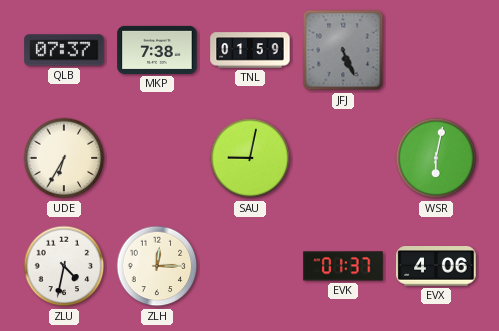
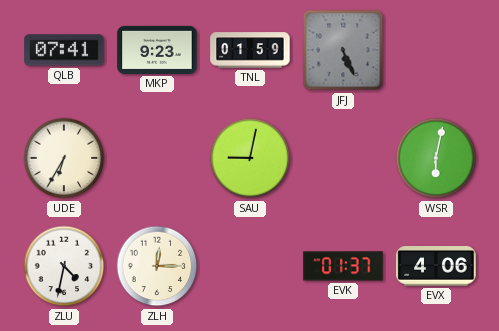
QLB: 07:37 -> 07:41
MKP: 7:38 -> 9:23
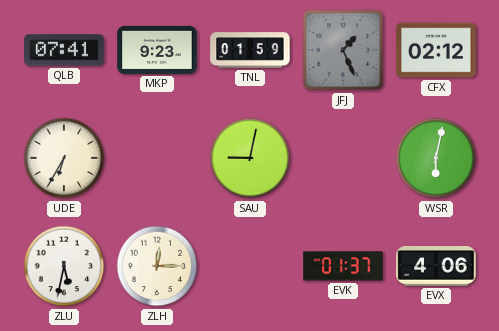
JFJ: 5:26 -> 1:26
CFX: none -> 02:12
ZLU: 4:32 -> 5:32
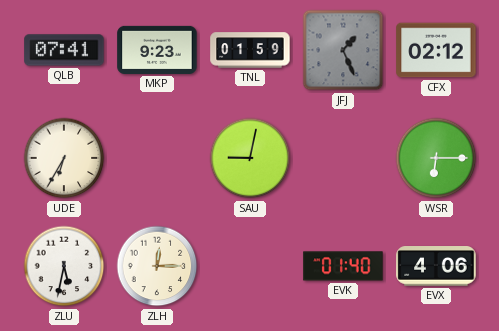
WSR: 6:02 -> 6:15
EVK: 01:37 -> 01:40
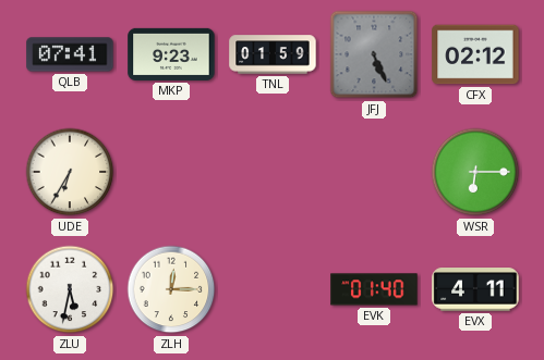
JFJ: 1:26 -> 5:26
SAU: 9:02 -> none
EVX: 4:06 -> 4:11
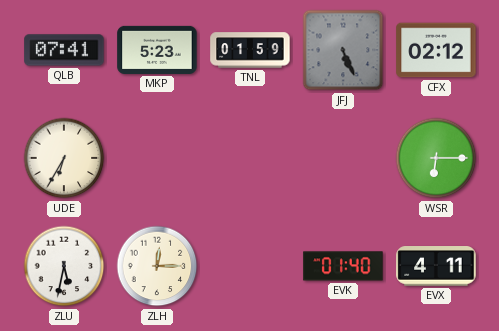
MKP: 9:23 -> 5:23
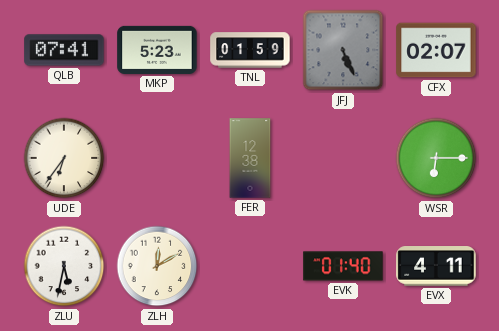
CFX: 02:12 -> 02:07
UDE: 6:35 -> 6:36
FER: none -> 12:38
ZLH: 12:15 -> 12:10
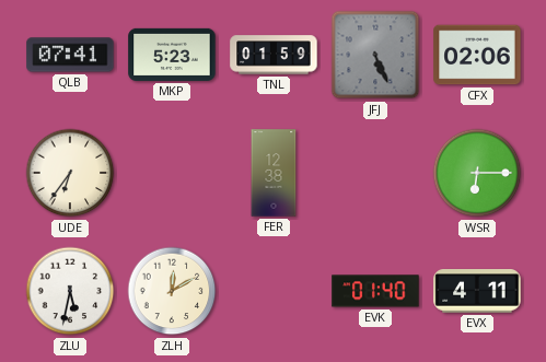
CFX: 02:07 -> 02:06
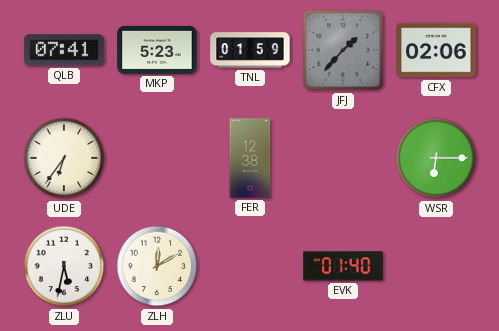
JFJ: 5:26 -> 1:37
EVX: 4:11 -> none
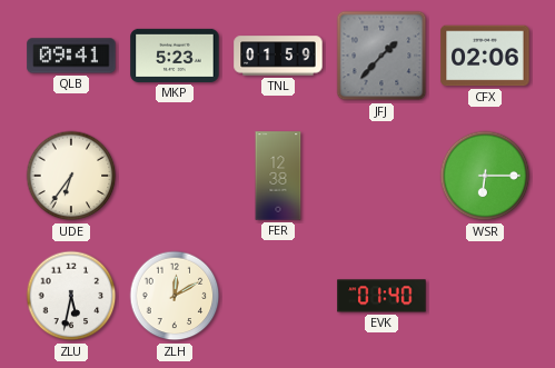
QLB: 07:41 -> 09:41
